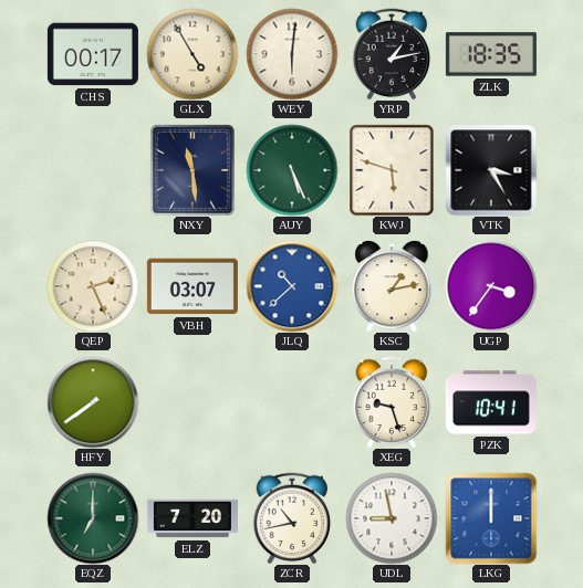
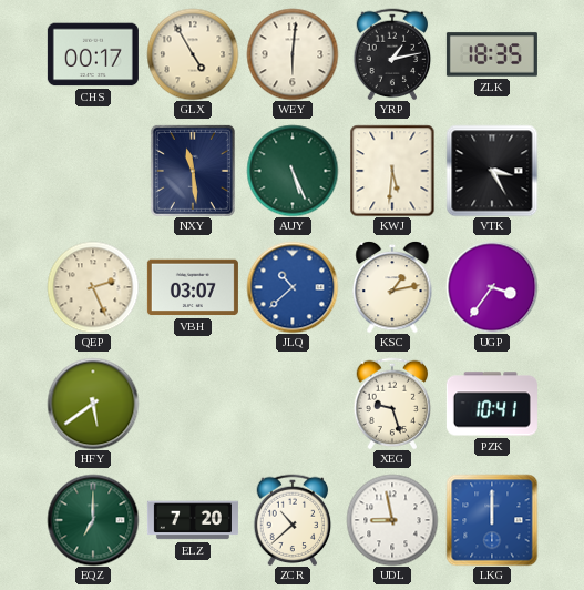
KWJ: 5:48 -> 5:31
HFY: 7:39 -> 5:39
ZCR: 10:43 -> 10:38
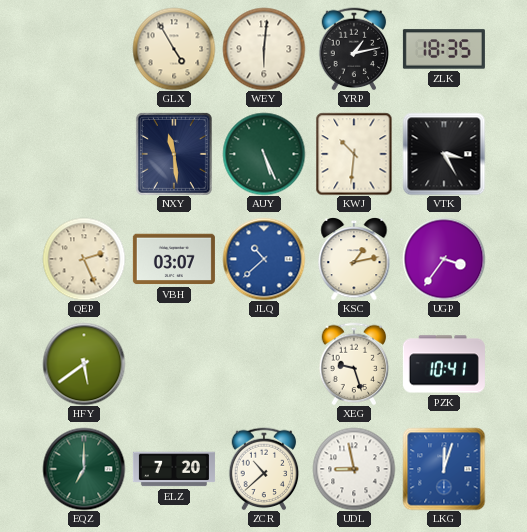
CHS: 00:17 -> none
KWJ: 5:31 -> 10:31
LKG: 12:00 -> 12:03
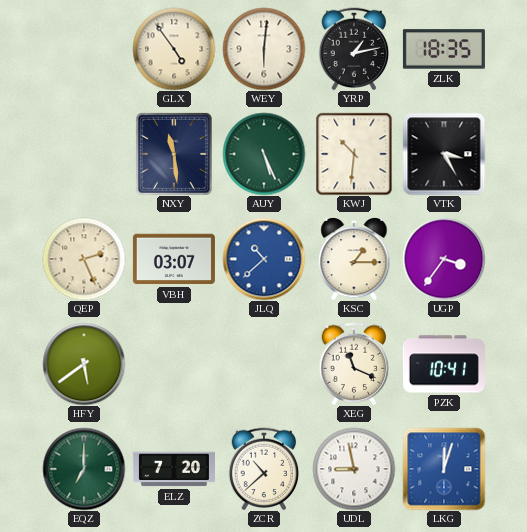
GLX: 4:55 -> 4:54
KSC: 1:13 -> 1:15
XEG: 9:27 -> 11:19
